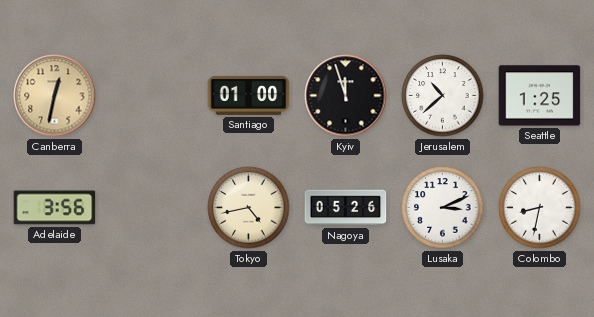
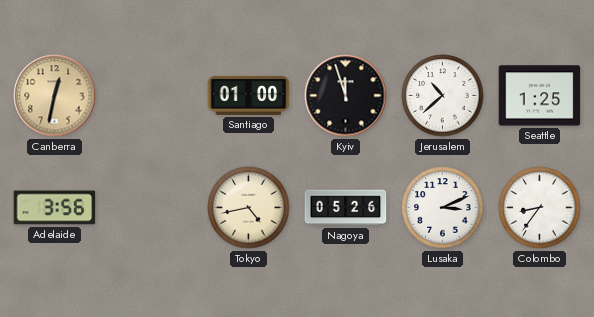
Colombo: 8:32 -> 8:36
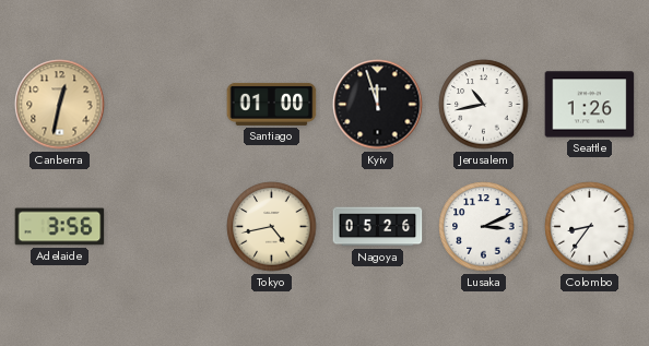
Jerusalem: 10:38 -> 10:43
Seattle: 1:25 -> 1:26
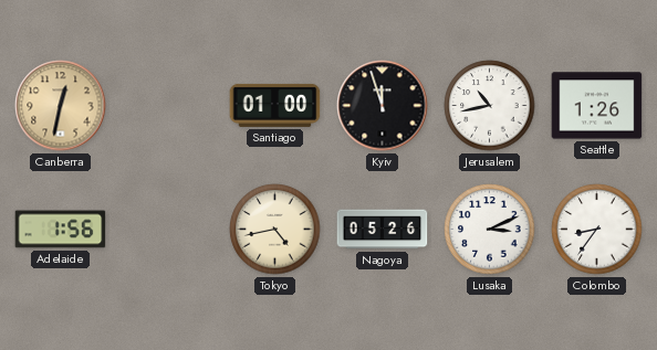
Adelaide: 3:56 -> 1:56
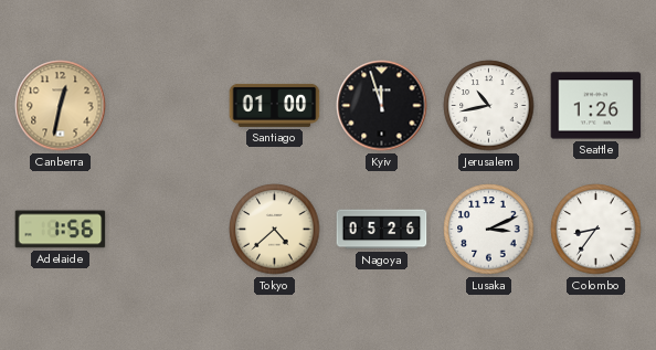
Tokyo: 4:43 -> 4:38
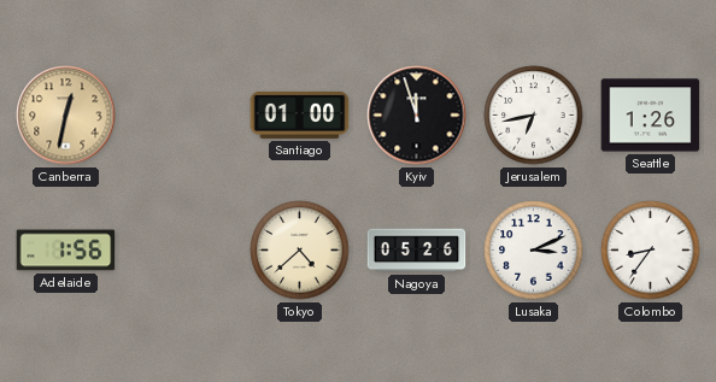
Jerusalem: 10:43 -> 6:43
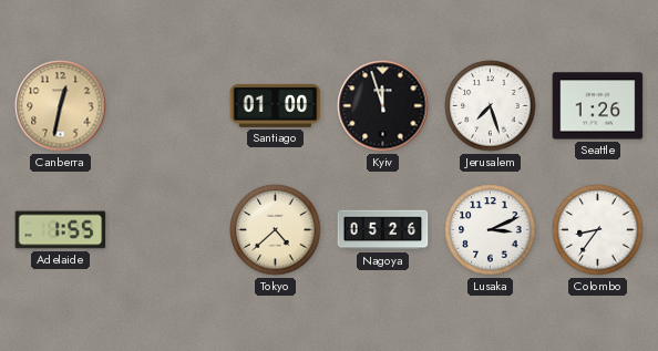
Jerusalem: 6:43 -> 7:27
Adelaide: 1:56 -> 1:55
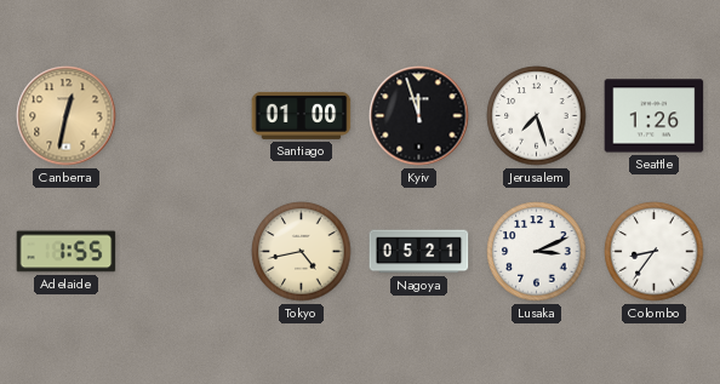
Tokyo: 4:38 -> 4:43
Nagoya: 05:26 -> 05:21
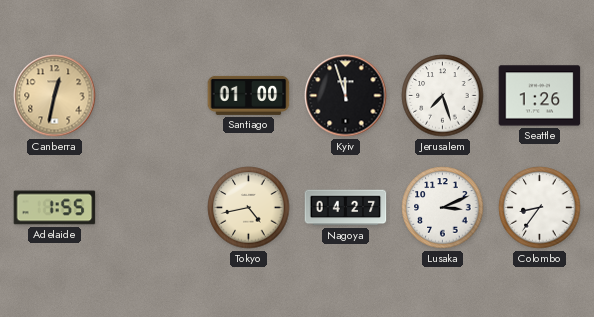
Nagoya: 05:21 -> 04:27
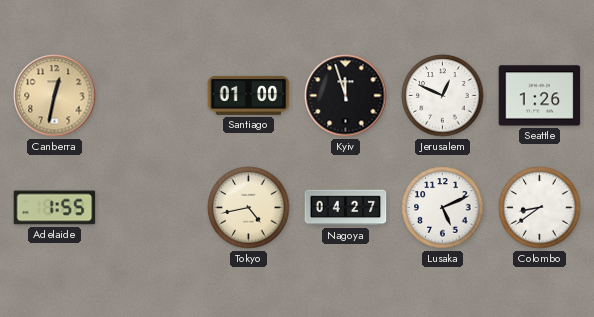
Jerusalem: 7:27 -> 12:49
Lusaka: 3:11 -> 5:11
Colombo: 8:36 -> 8:39
